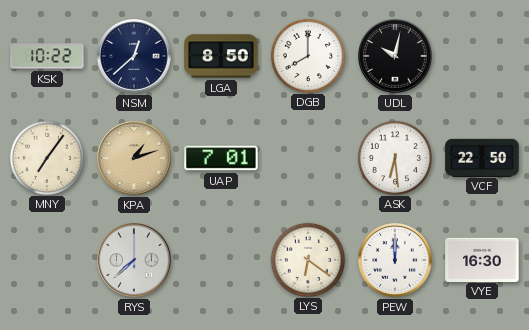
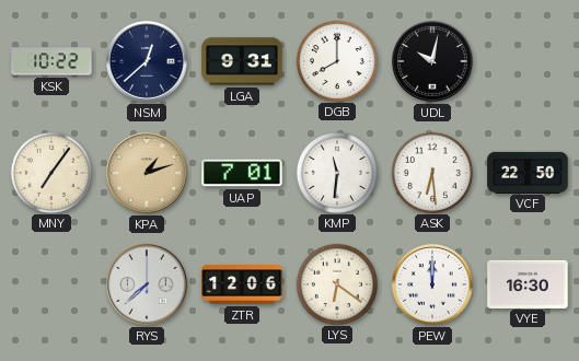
LGA: 8:50 -> 9:31
KMP: none -> 11:31
ZTR: none -> 12:06
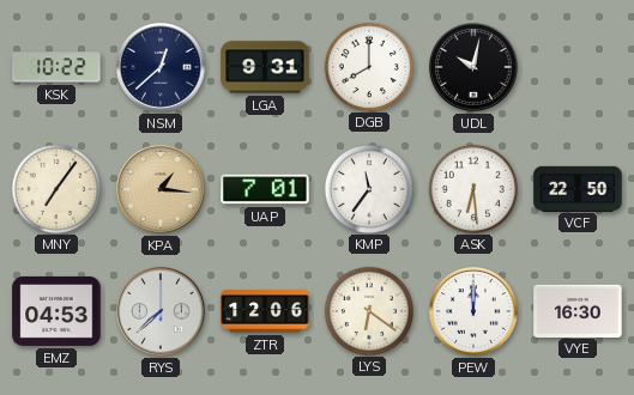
KPA: 1:12 -> 1:16
KMP: 11:31 -> 11:36
EMZ: none -> 04:53
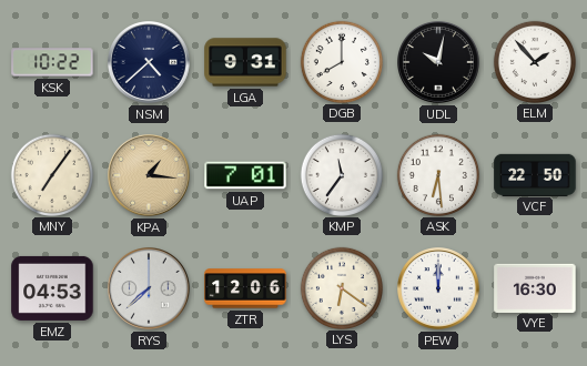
NSM: 12:38 -> 4:38
ELM: none -> 1:53
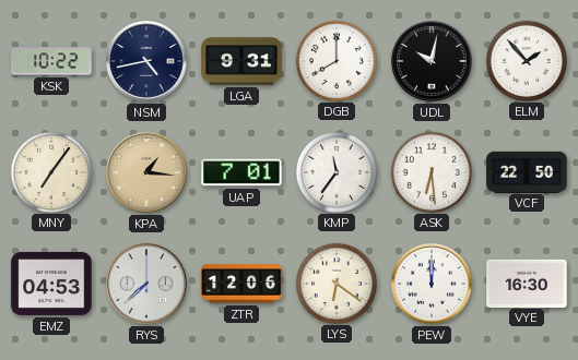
NSM: 4:38 -> 4:43
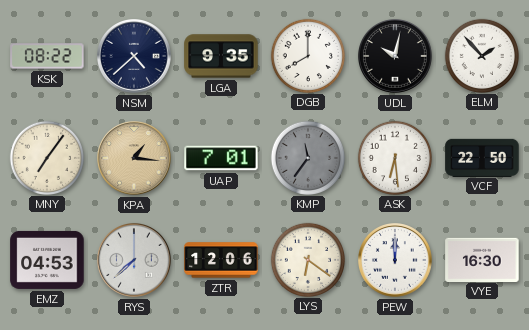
KSK: 10:22 -> 08:22
NSM: 4:43 -> 4:38
LGA: 9:31 -> 9:35
KMP dial: white -> grey
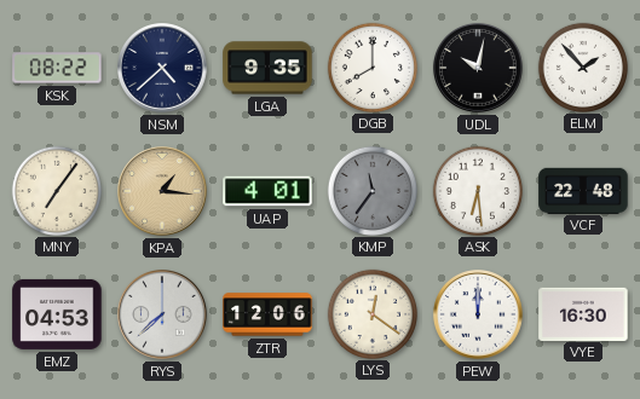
UAP: 7:01 -> 4:01
VCF: 22:50 -> 22:48
LYS: 6:21 -> 12:21
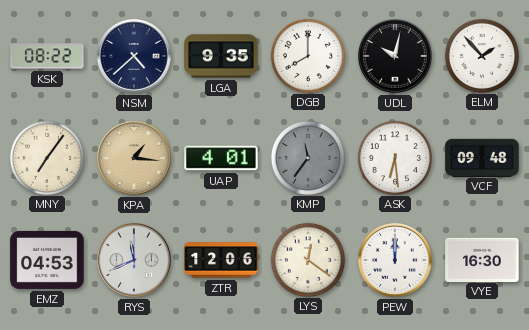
VCF: 22:48 -> 09:48
RYS: 7:38 -> 11:41
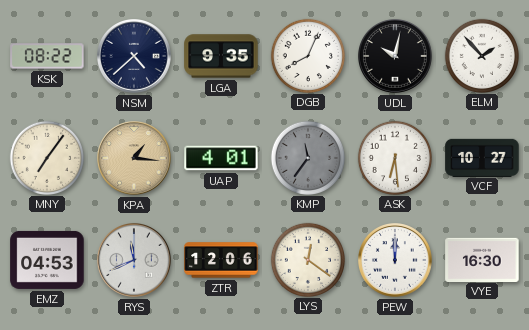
DGB: 8:00 -> 8:04
VCF: 09:48 -> 10:27
